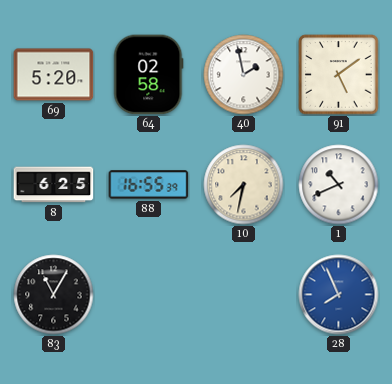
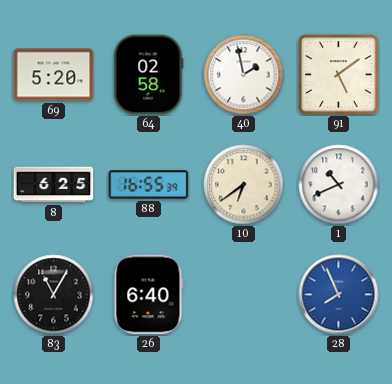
10: 7:32 -> 6:39
26: none -> 6:40
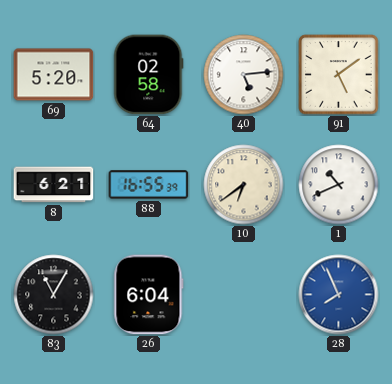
40: 1:58 -> 5:14
8: 6:25 -> 6:21
26: 6:40 -> 6:04
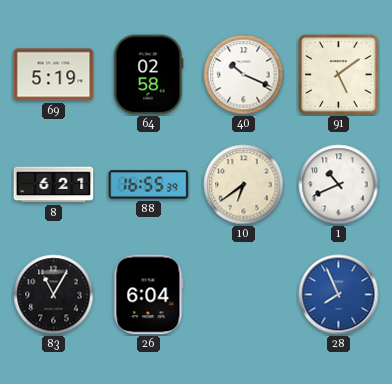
69: 5:20 -> 5:19
40: 5:14 -> 10:19
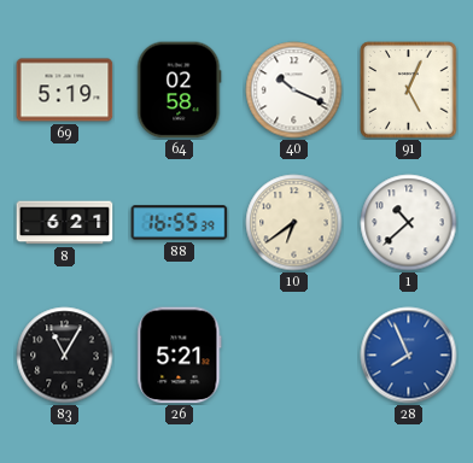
91: 5:09 -> 5:04
1: 10:41 -> 10:38
26: 6:04 -> 5:21
